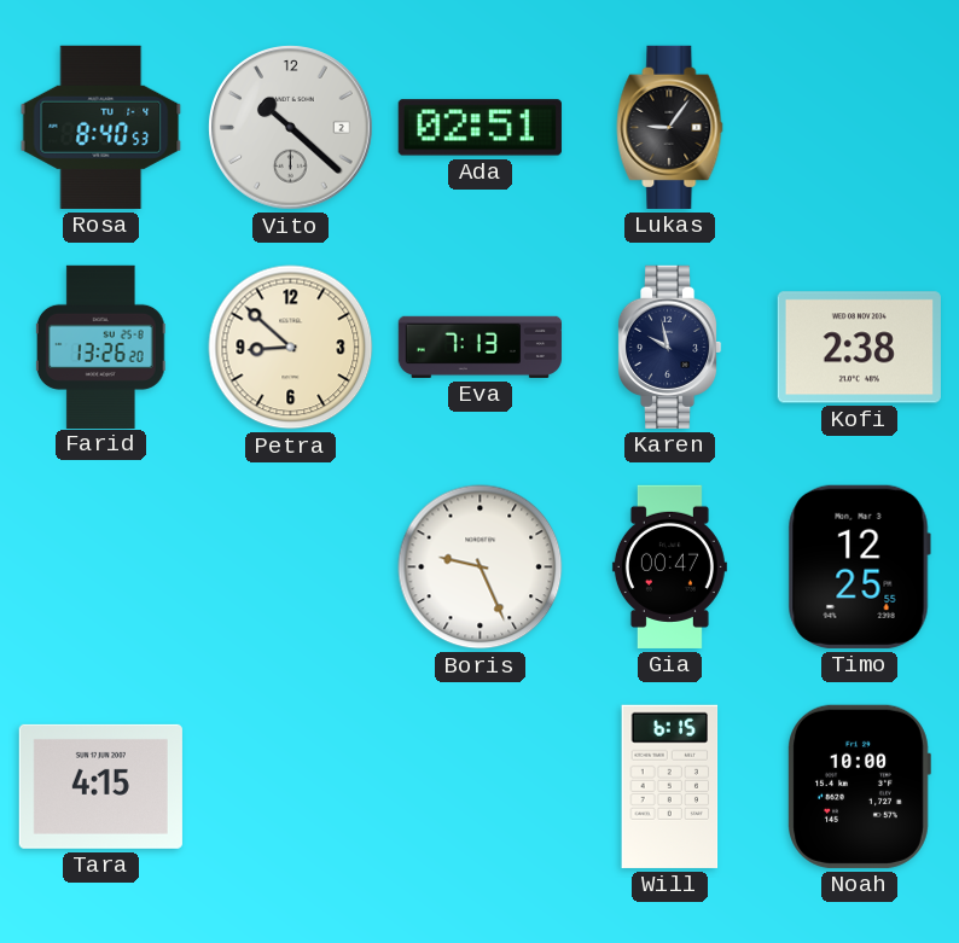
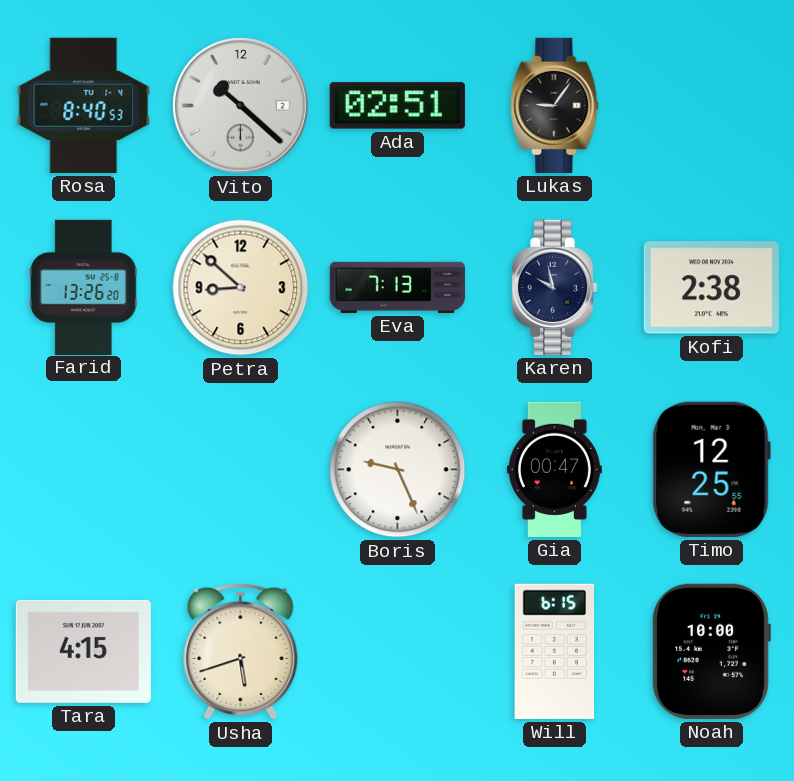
Usha: none -> 5:42
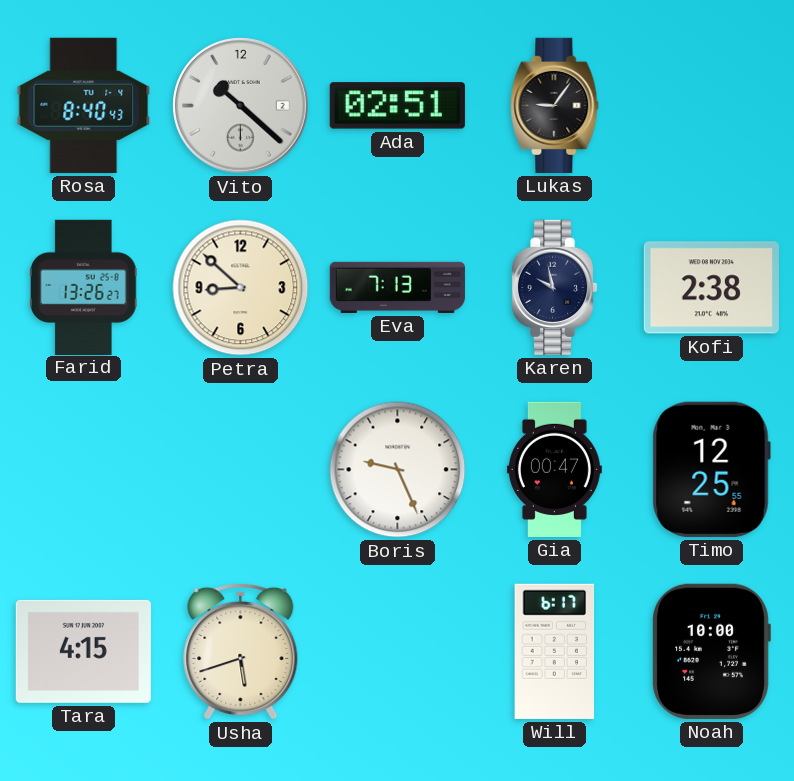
Rosa: 8:40:53 -> 8:40:43
Farid: 13:26:20 -> 13:26:27
Will: 6:15 -> 6:17
